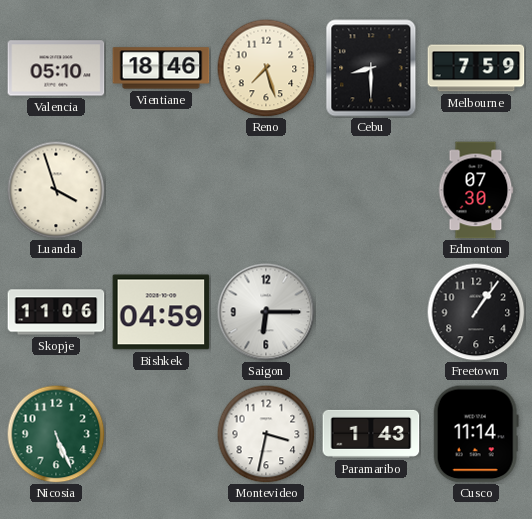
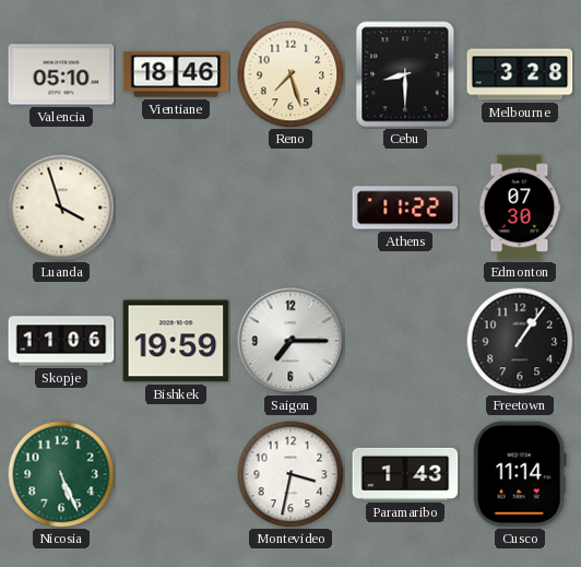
Melbourne: 7:59 -> 3:28
Athens: none -> 11:22
Bishkek: 04:59 -> 19:59
Saigon: 6:15 -> 7:15
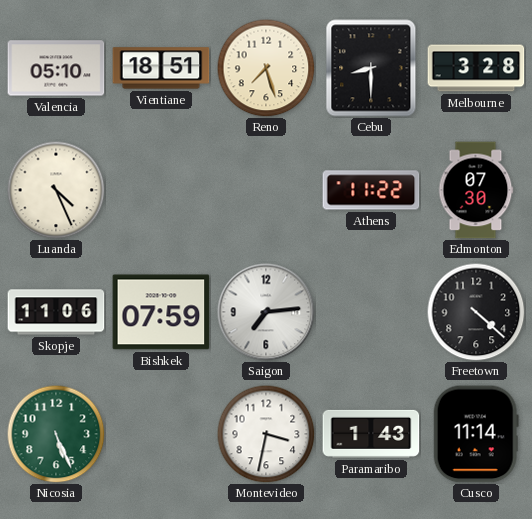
Vientiane: 18:46 -> 18:51
Luanda: 3:57 -> 4:26
Bishkek: 19:59 -> 07:59
Saigon: 7:15 -> 7:14
Freetown: 1:06 -> 4:22
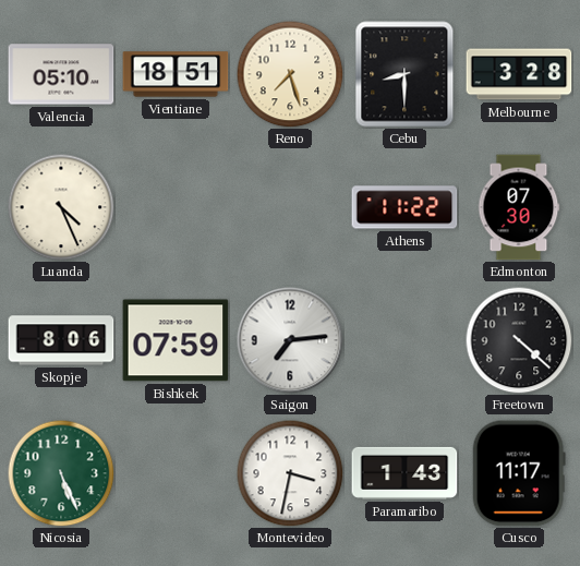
Skopje: 11:06 -> 8:06
Cusco: 11:14 -> 11:17
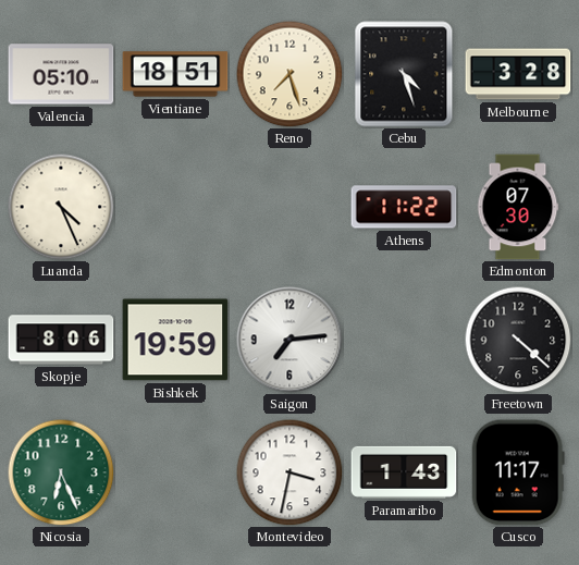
Cebu: 8:30 -> 4:27
Bishkek: 07:59 -> 19:59
Nicosia: 5:26 -> 6:26
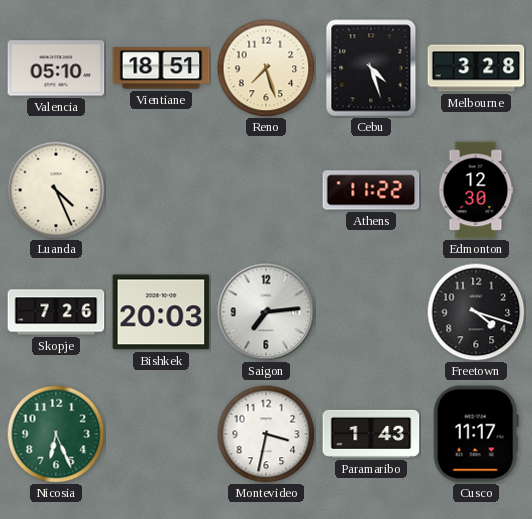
Edmonton: 07:30 -> 12:30
Skopje: 8:06 -> 7:26
Bishkek: 19:59 -> 20:03
Freetown: 4:22 -> 4:18
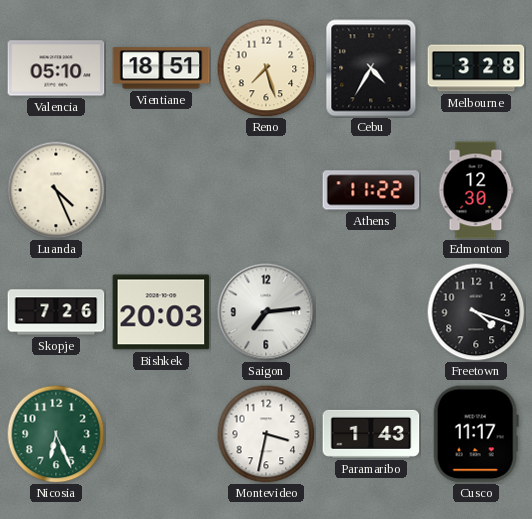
Cebu: 4:27 -> 4:35
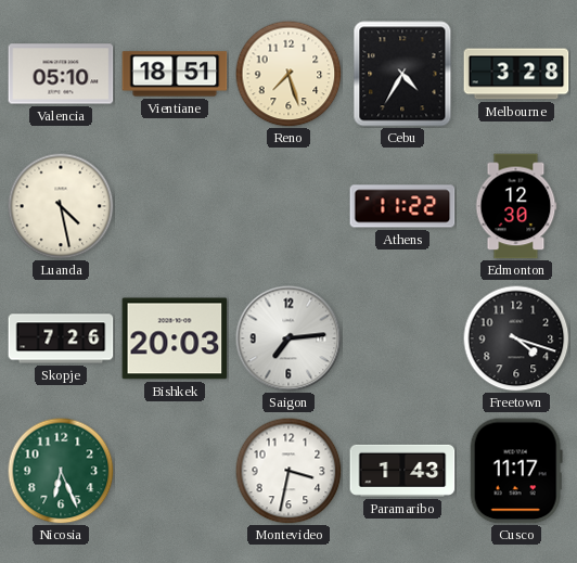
Luanda: 4:26 -> 4:28
